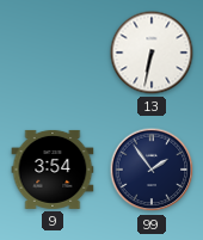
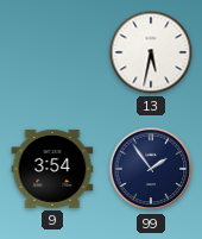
13: 6:32 -> 5:32
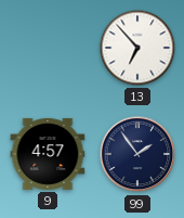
13: 5:32 -> 6:53
9: 3:54 -> 4:57
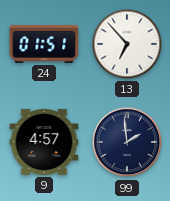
24: none -> 01:51
99: 1:54 -> 1:59
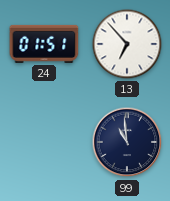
9: 4:57 -> none
99: 1:59 -> 10:59
